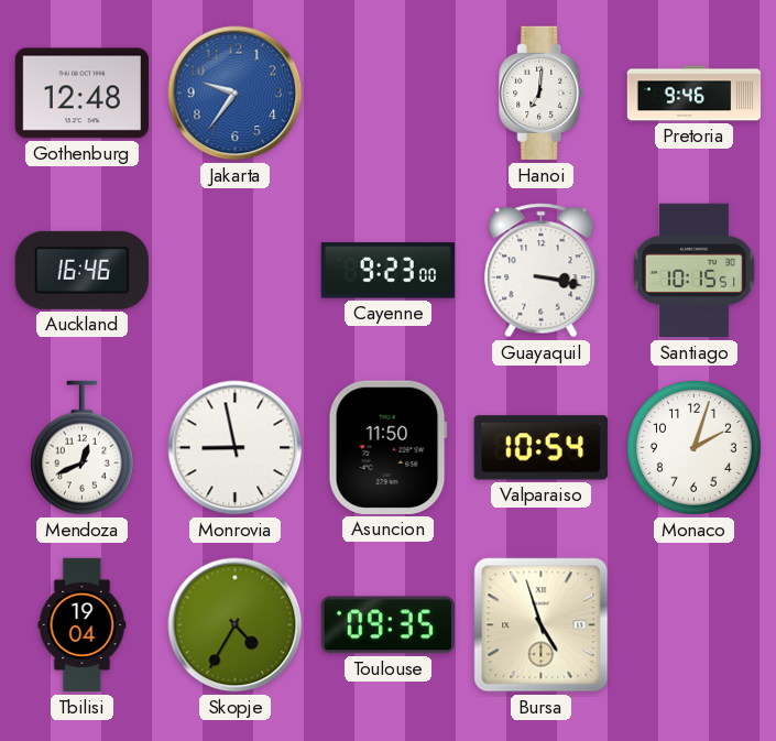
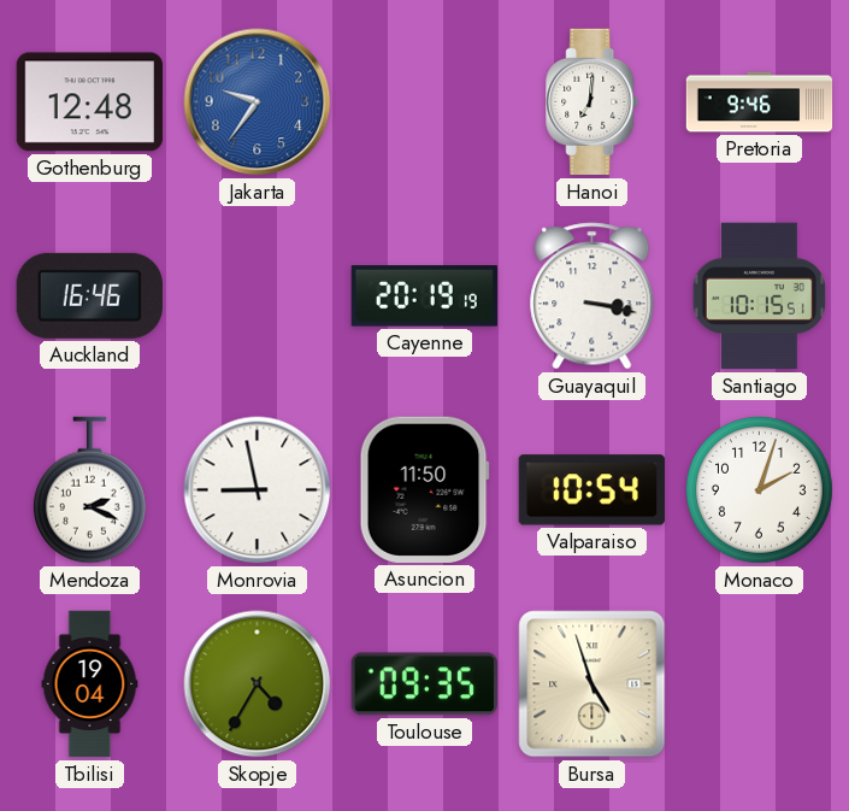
Cayenne: 9:23 -> 20:19
Mendoza: 12:41 -> 2:19
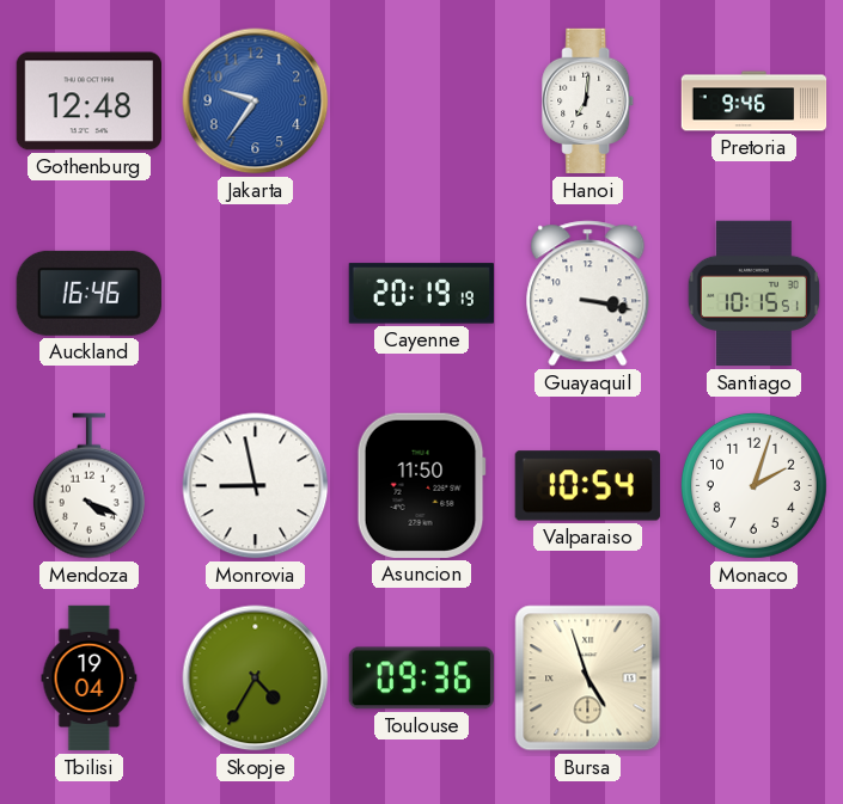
Mendoza: 2:19 -> 4:19
Toulouse: 09:35 -> 09:36
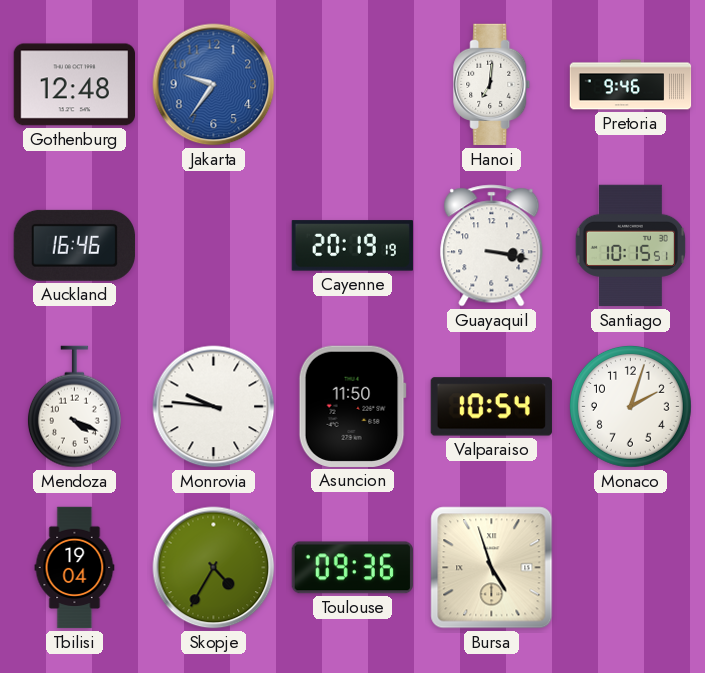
Monrovia: 8:58 -> 9:46
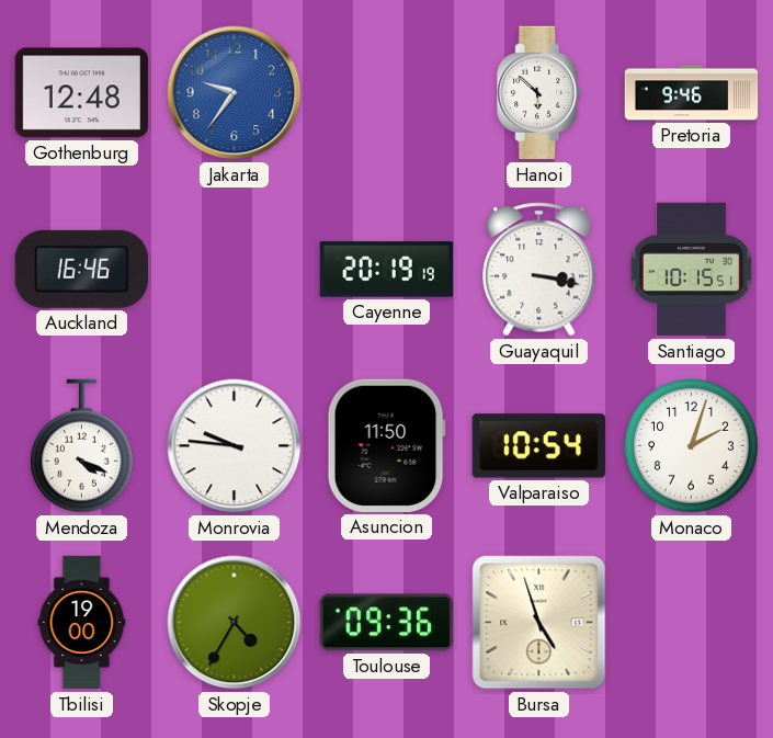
Hanoi: 7:01 -> 5:52
Tbilisi: 19:04 -> 19:00
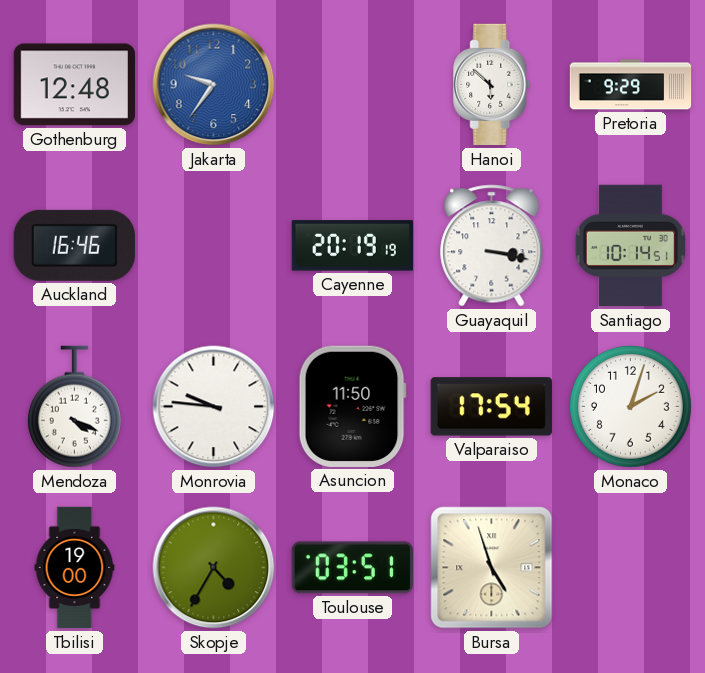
Pretoria: 9:46 -> 9:29
Santiago: 10:15 -> 10:14
Valparaiso: 10:54 -> 17:54
Toulouse: 09:36 -> 03:51
